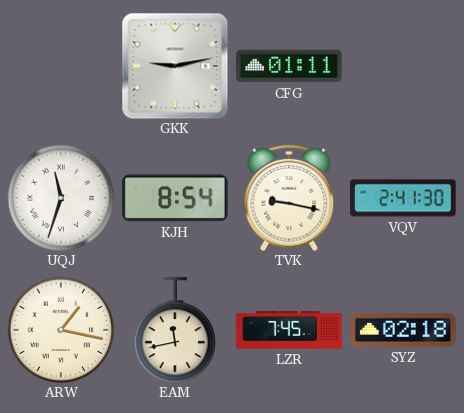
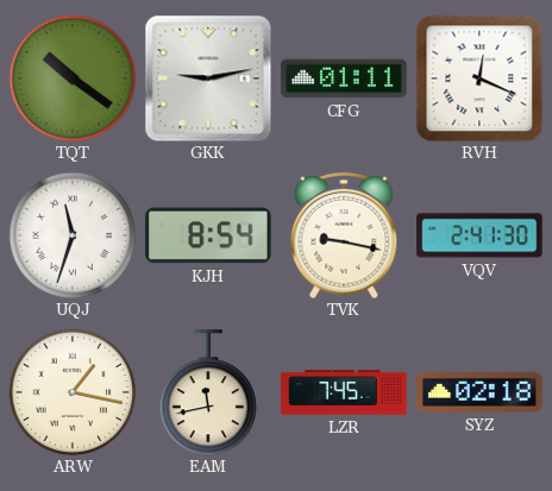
TQT: none -> 10:21
RVH: none -> 12:19
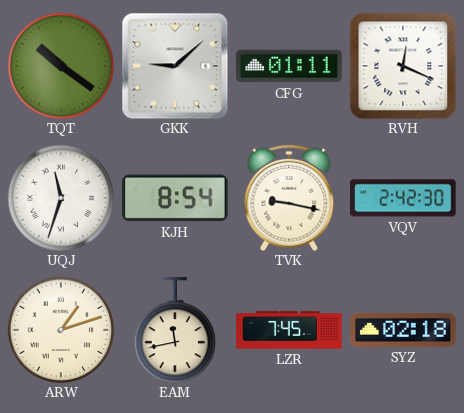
GKK: 9:13 -> 9:08
VQV: 2:41 -> 2:42
ARW: 1:17 -> 1:12
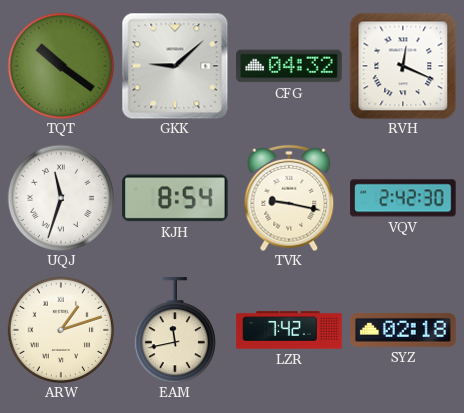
CFG: 01:11 -> 04:32
LZR: 7:45 -> 7:42
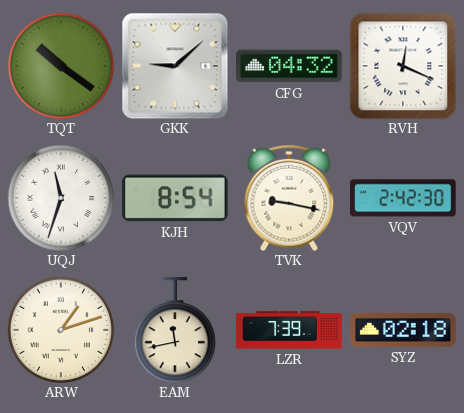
LZR: 7:42 -> 7:39
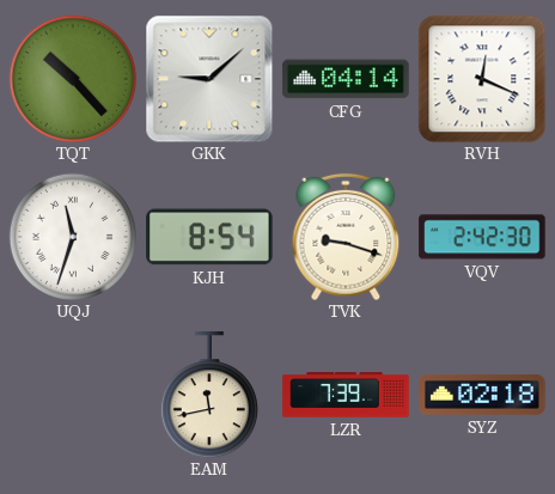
TQT: 10:21 -> 10:23
CFG: 04:32 -> 04:14
TVK: 9:17 -> 9:18
ARW: 1:12 -> none
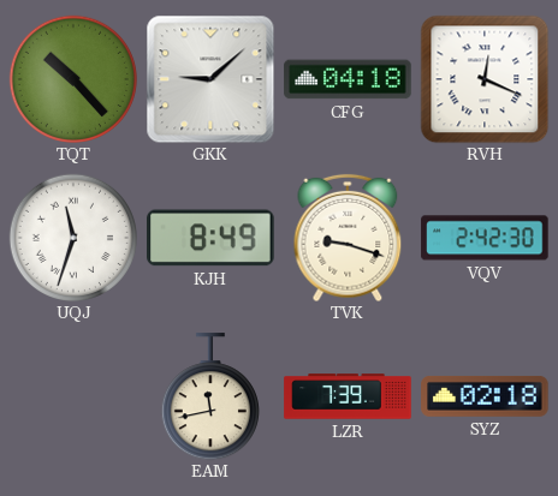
CFG: 04:14 -> 04:18
KJH: 8:54 -> 8:49
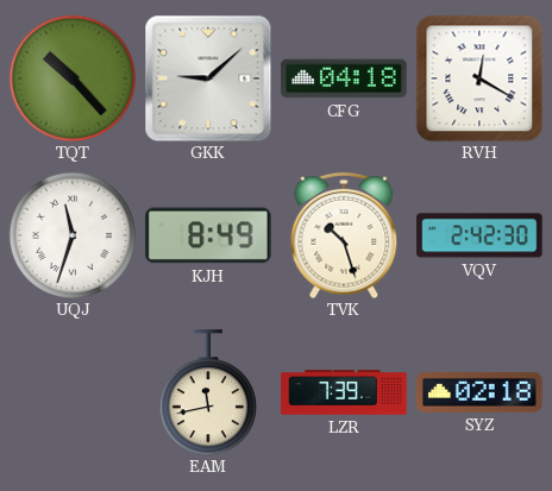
RVH: 12:19 -> 12:20
TVK: 9:18 -> 10:27
